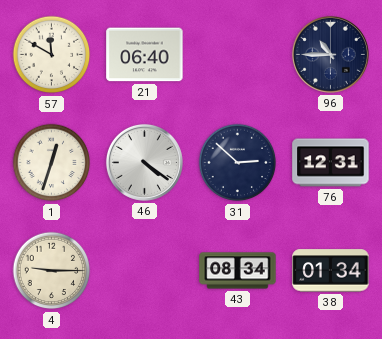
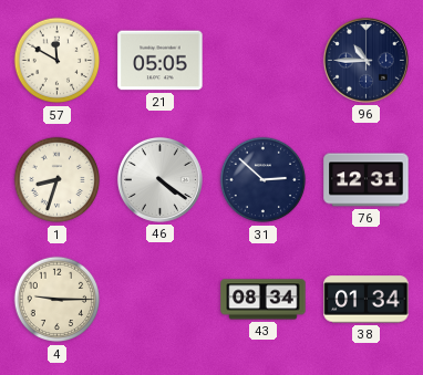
21: 06:40 -> 05:05
1: 12:33 -> 8:33
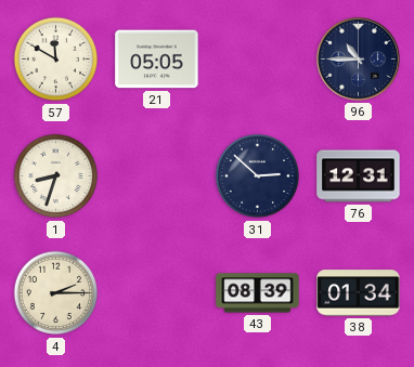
46: 4:21 -> none
4: 9:15 -> 2:15
43: 08:34 -> 08:39
